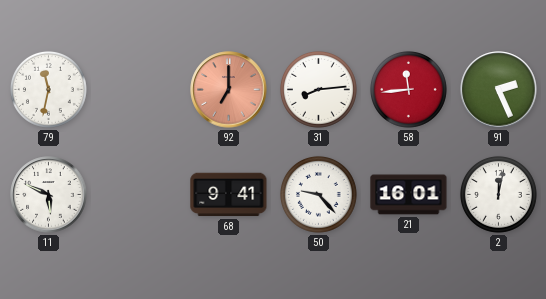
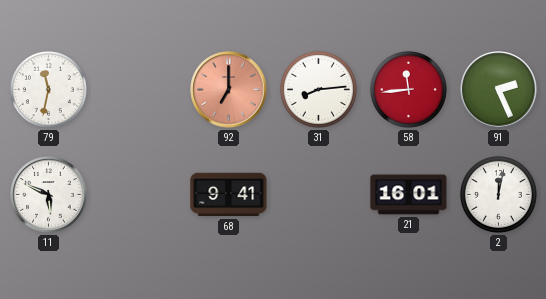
50: 9:23 -> none
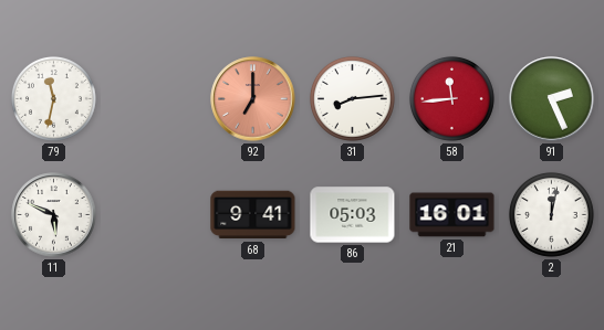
86: none -> 05:03
